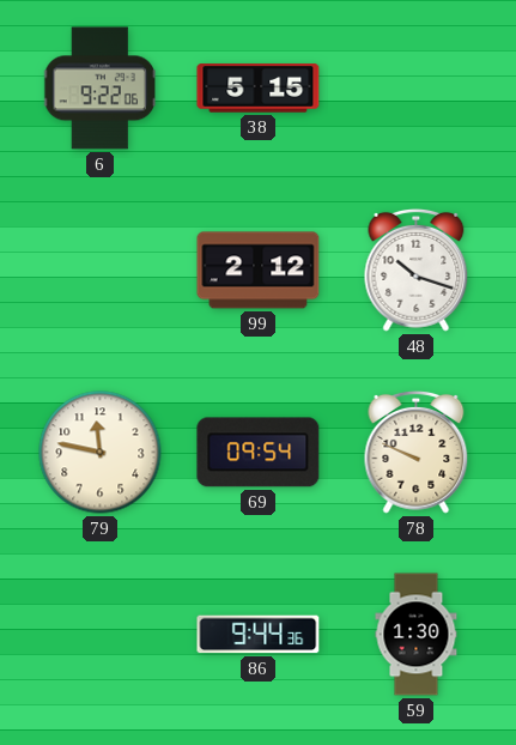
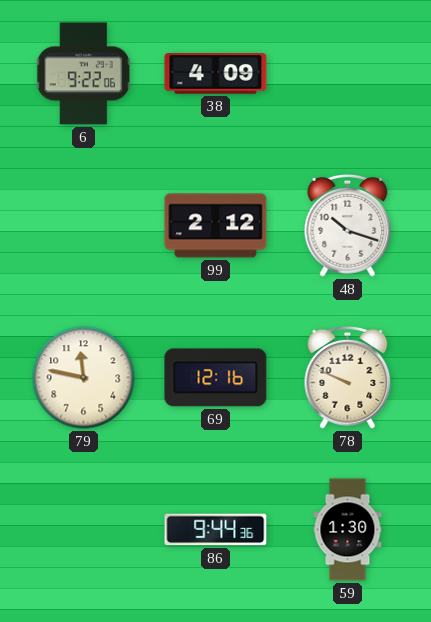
38: 5:15 -> 4:09
69: 09:54 -> 12:16
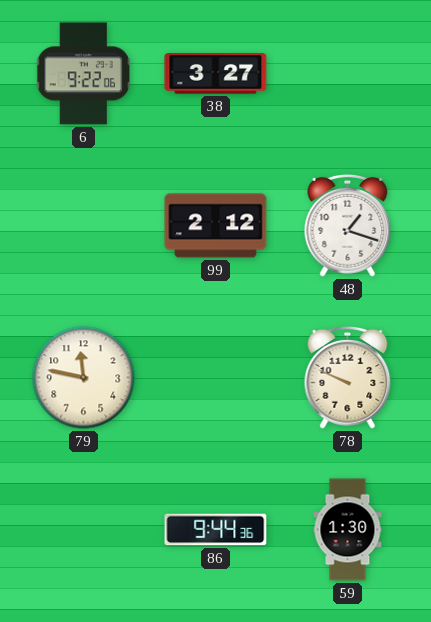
38: 4:09 -> 3:27
48: 10:18 -> 1:18
69: 12:16 -> none
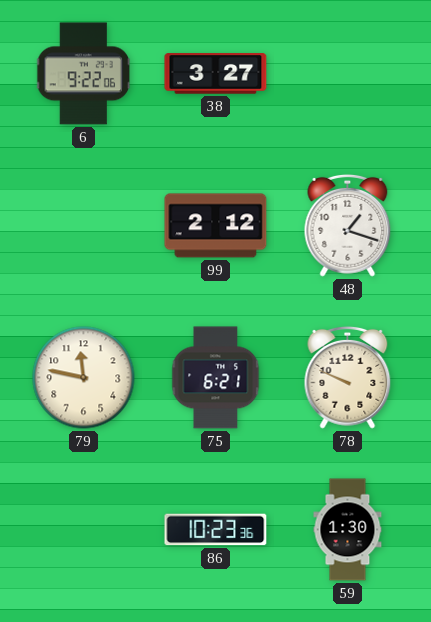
75: none -> 6:21
86: 9:44 -> 10:23
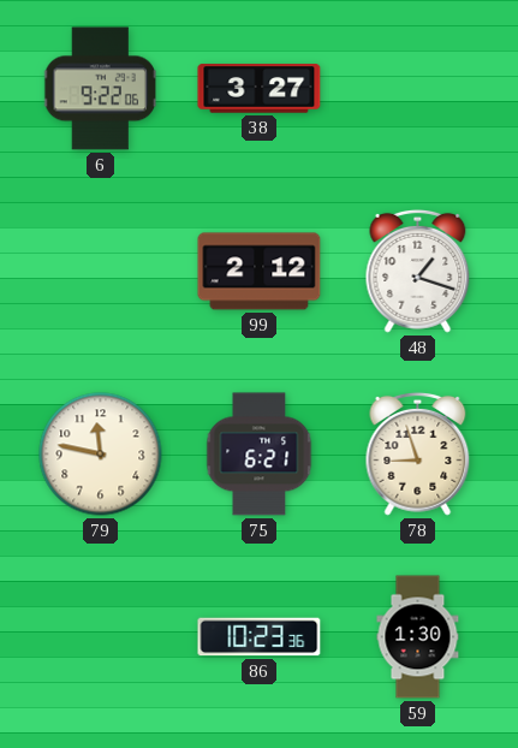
78: 9:49 -> 8:57
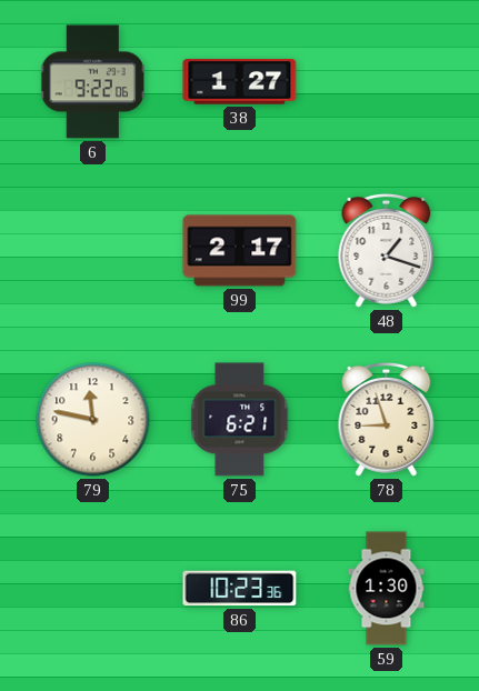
38: 3:27 -> 1:27
99: 2:12 -> 2:17
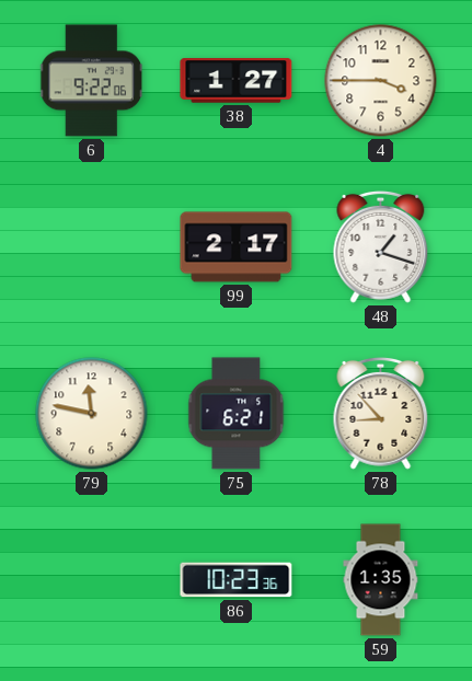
4: none -> 3:45
78: 8:57 -> 8:53
59: 1:30 -> 1:35
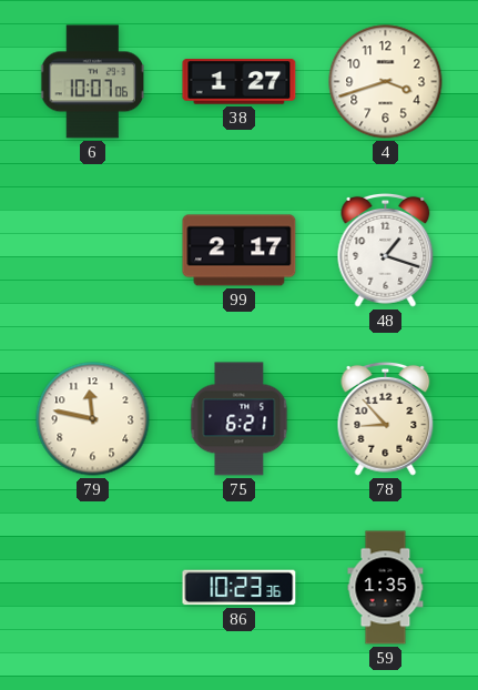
6: 9:22 -> 10:07
4: 3:45 -> 3:42
